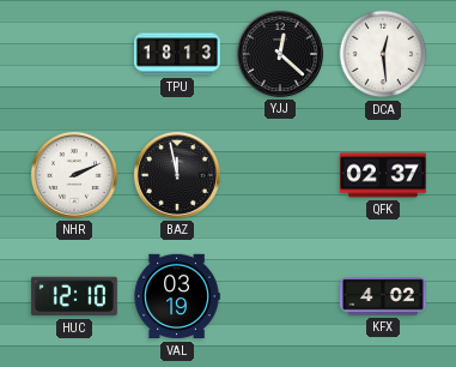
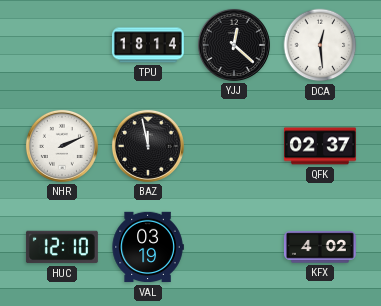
TPU: 18:13 -> 18:14
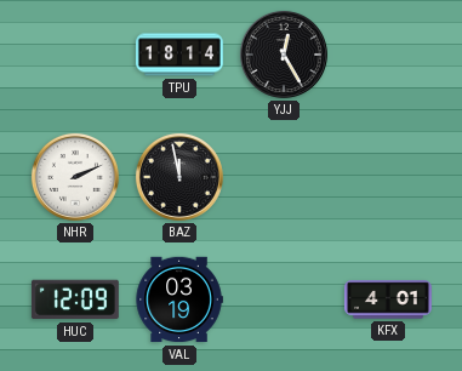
YJJ: 12:22 -> 12:25
DCA: 12:29 -> none
QFK: 02:37 -> none
HUC: 12:10 -> 12:09
KFX: 4:02 -> 4:01
